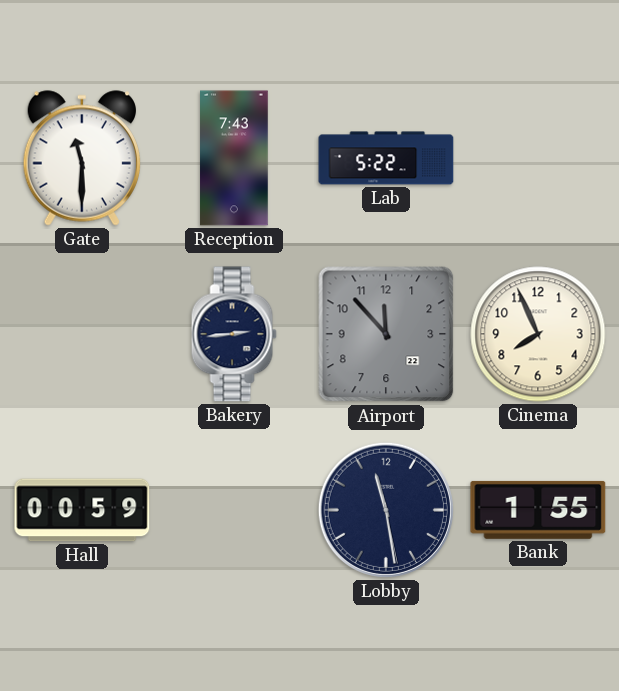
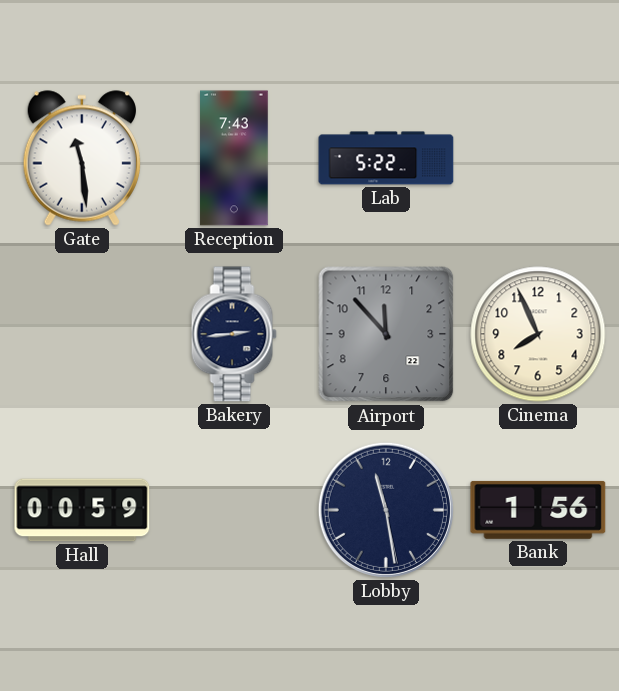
Gate: 11:30 -> 11:29
Bank: 1:55 -> 1:56
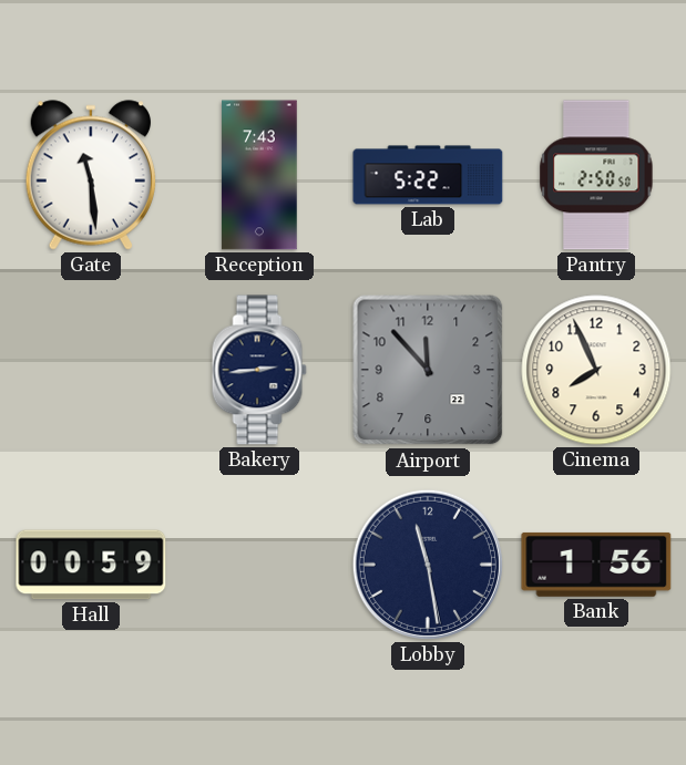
Pantry: none -> 2:50
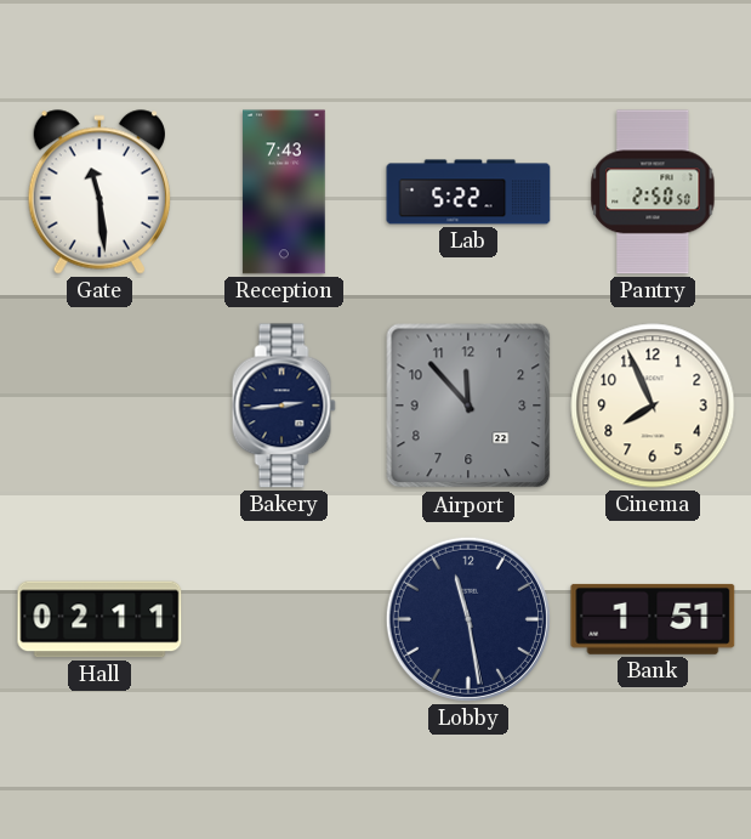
Hall: 00:59 -> 02:11
Bank: 1:56 -> 1:51
